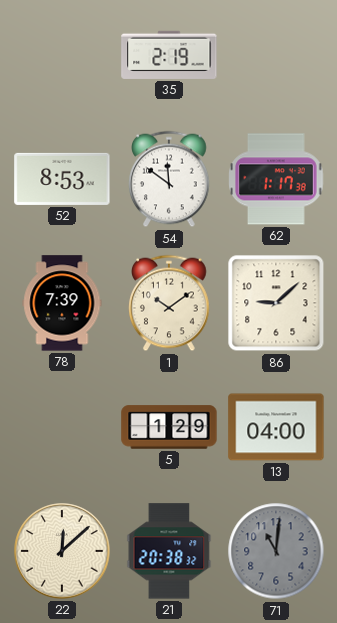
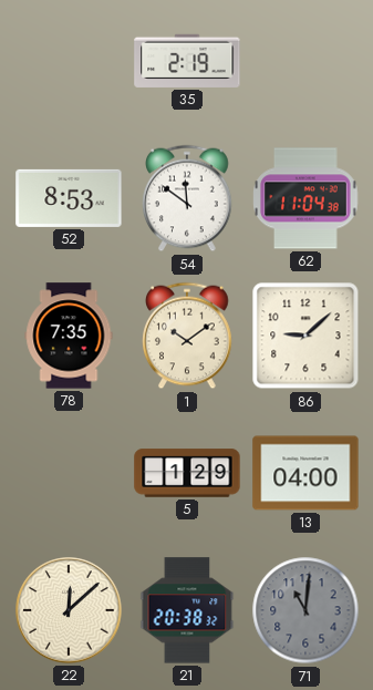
62: 1:17 -> 11:04
78: 7:39 -> 7:35
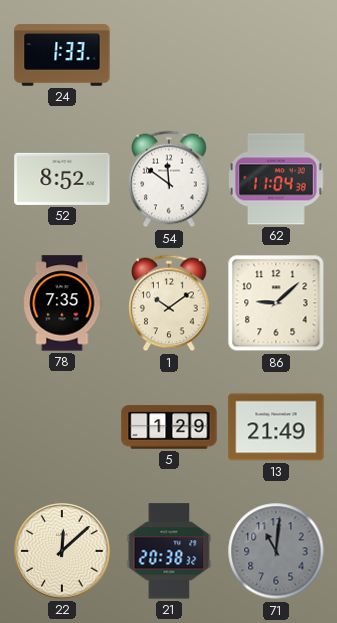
24: none -> 1:33
35: 2:19 -> none
52: 8:53 -> 8:52
13: 04:00 -> 21:49
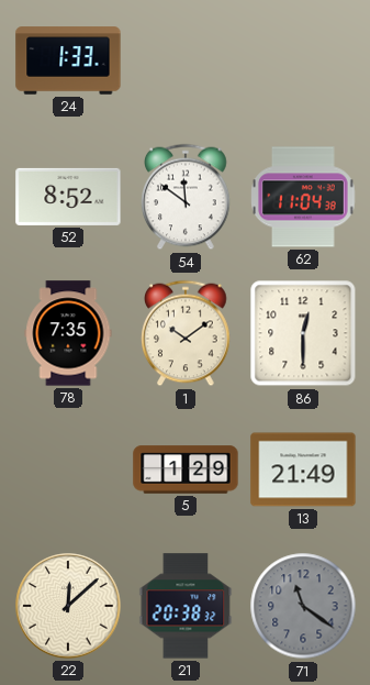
86: 9:08 -> 12:30
71: 11:01 -> 11:21
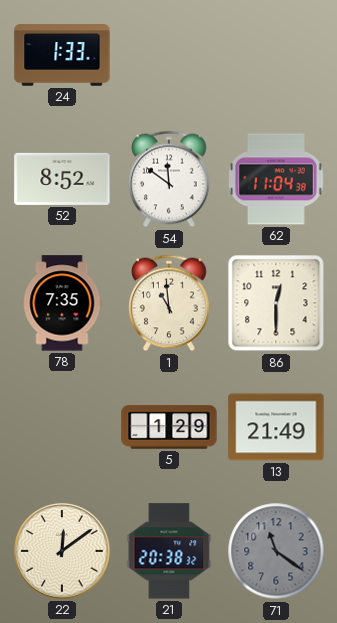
1: 10:09 -> 10:59
22: 12:08 -> 12:09
